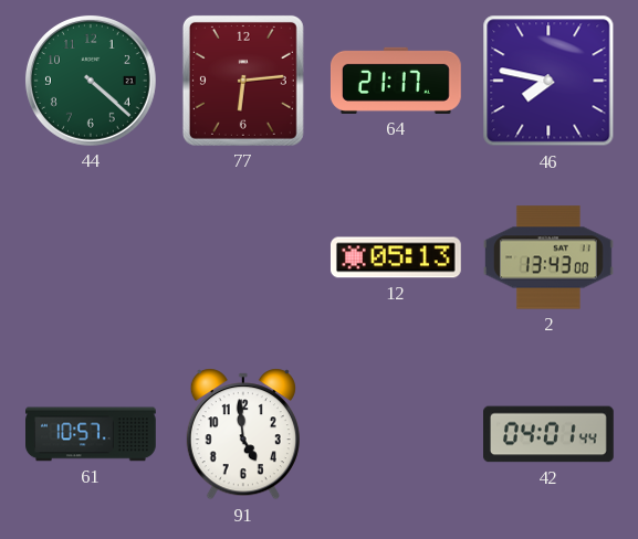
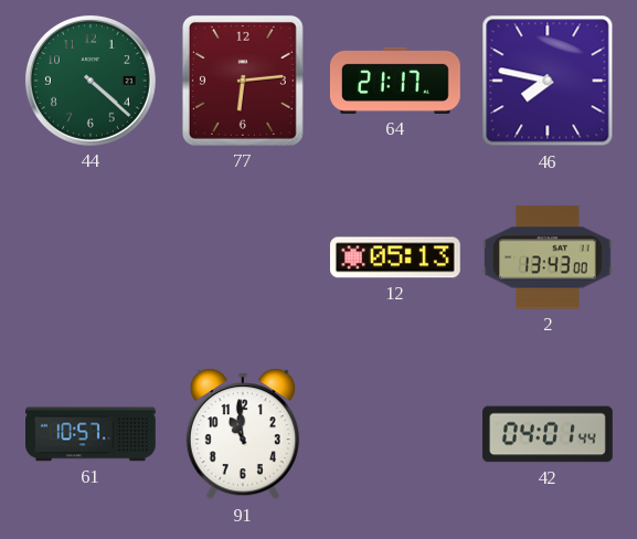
91: 4:59 -> 10:59
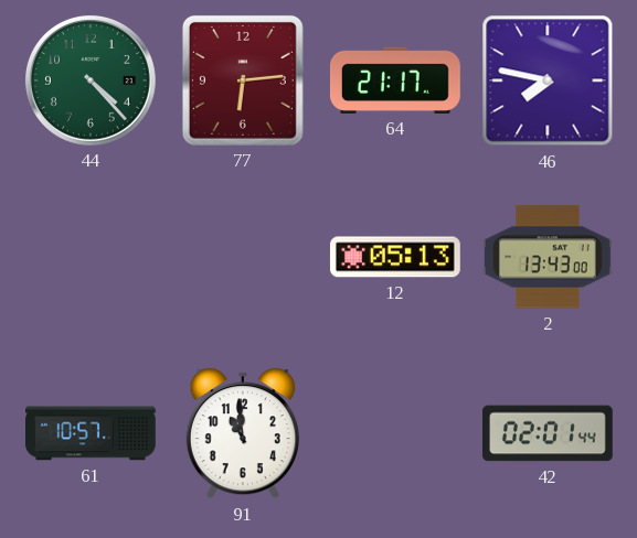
44: 4:22 -> 4:23
42: 04:01 -> 02:01
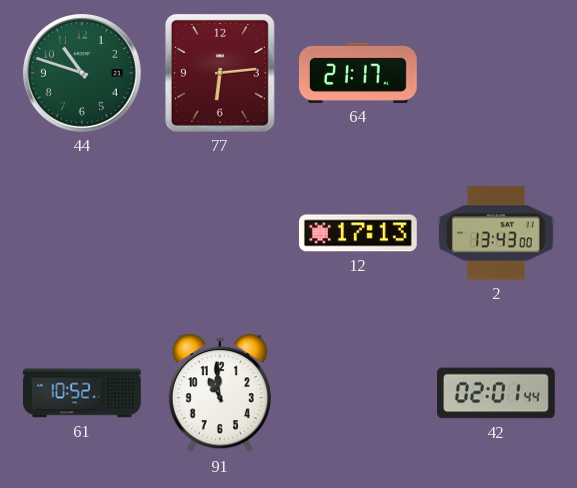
44: 4:23 -> 10:48
46: 7:47 -> none
12: 05:13 -> 17:13
61: 10:57 -> 10:52
